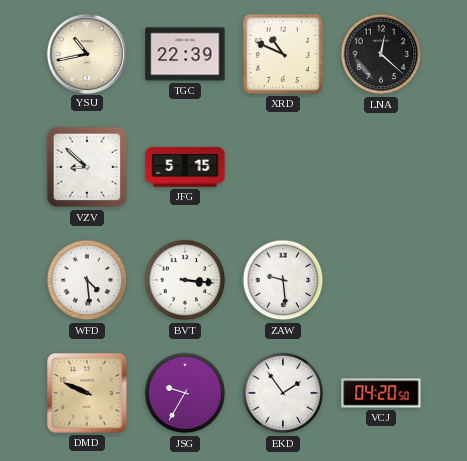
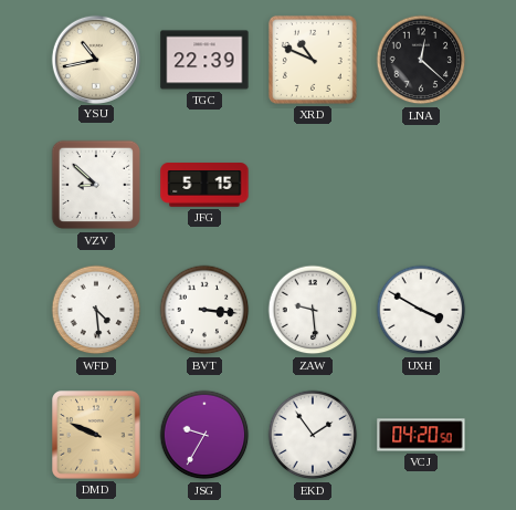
UXH: none -> 3:50
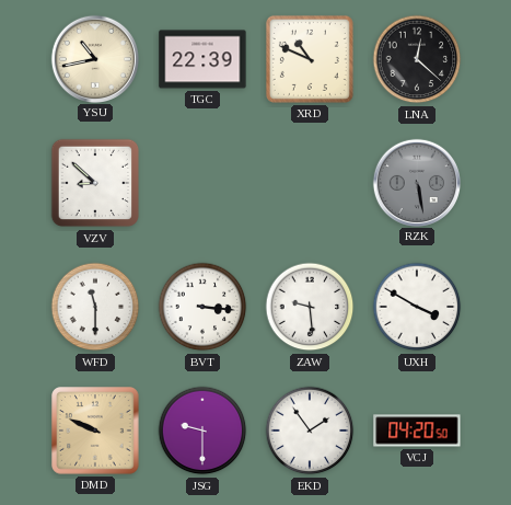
JFG: 5:15 -> none
RZK: none -> 5:28
WFD: 4:29 -> 11:30
JSG: 9:35 -> 9:30
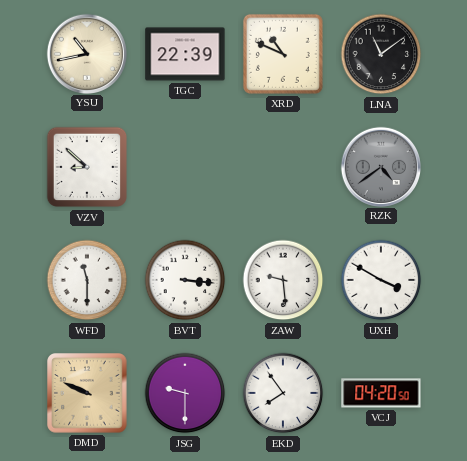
LNA: 12:22 -> 11:09
RZK: 5:28 -> 4:39
EKD: 1:54 -> 7:54
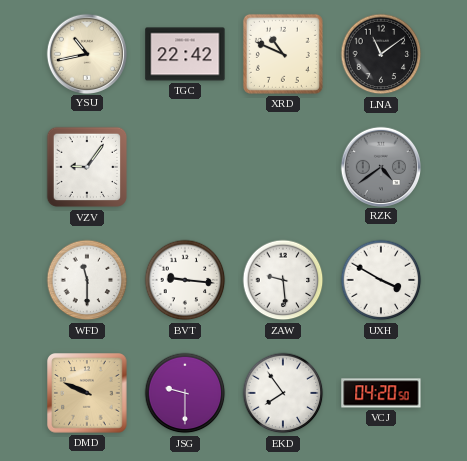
TGC: 22:39 -> 22:42
VZV: 8:52 -> 9:06
BVT: 3:16 -> 9:16
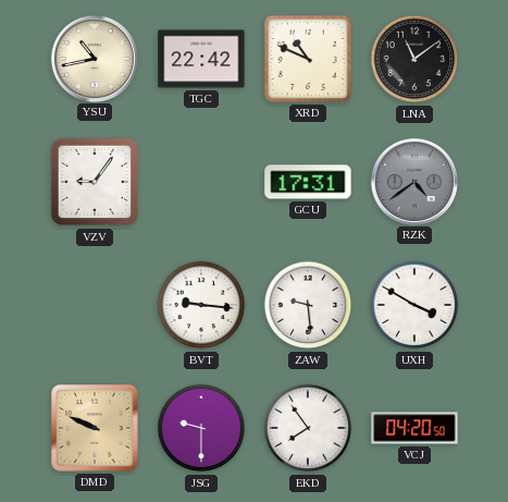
GCU: none -> 17:31
WFD: 11:30 -> none
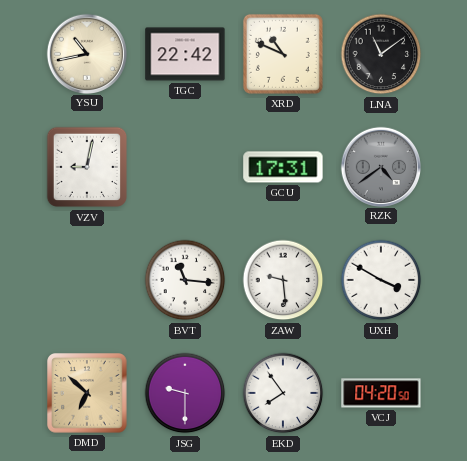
VZV: 9:06 -> 9:02
BVT: 9:16 -> 11:16
DMD: 9:49 -> 6:52
